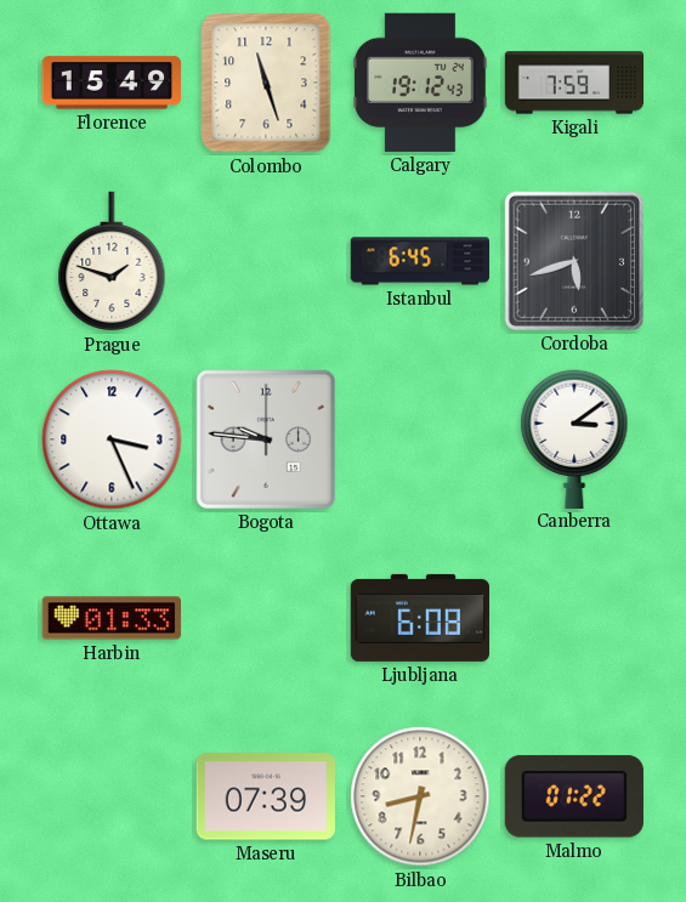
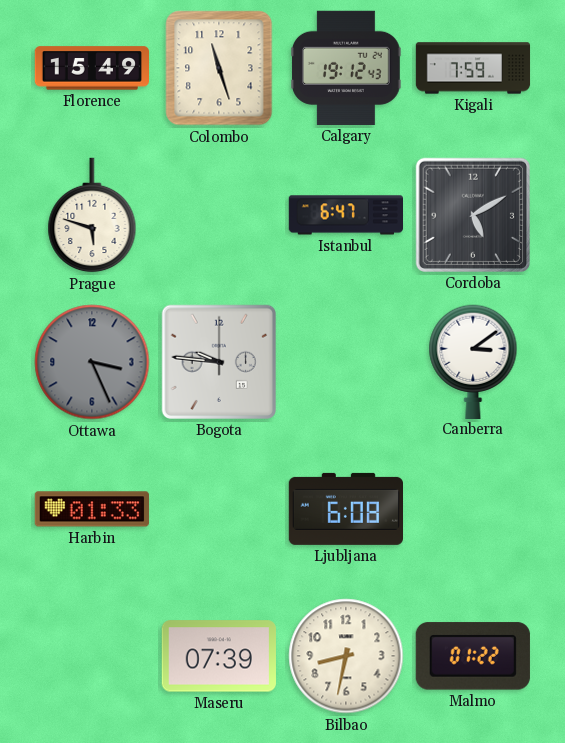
Prague: 1:48 -> 5:48
Istanbul: 6:45 -> 6:47
Cordoba: 5:42 -> 5:10
Ottawa dial: white -> grey
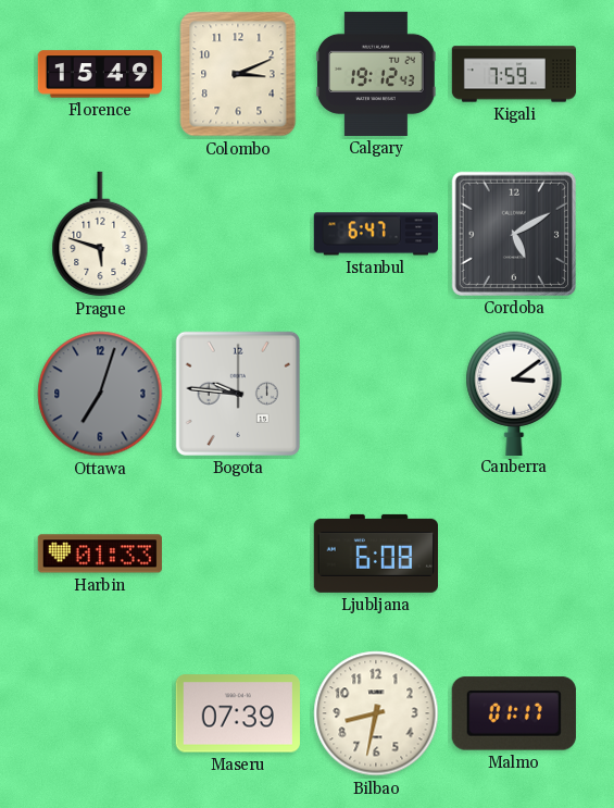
Colombo: 11:27 -> 3:11
Ottawa: 3:26 -> 7:03
Malmo: 01:22 -> 01:17
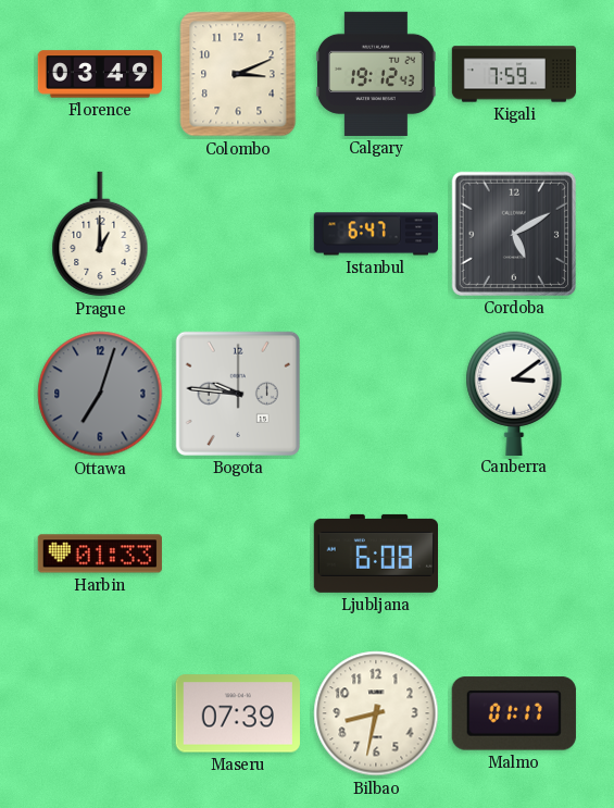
Florence: 15:49 -> 03:49
Prague: 5:48 -> 1:00
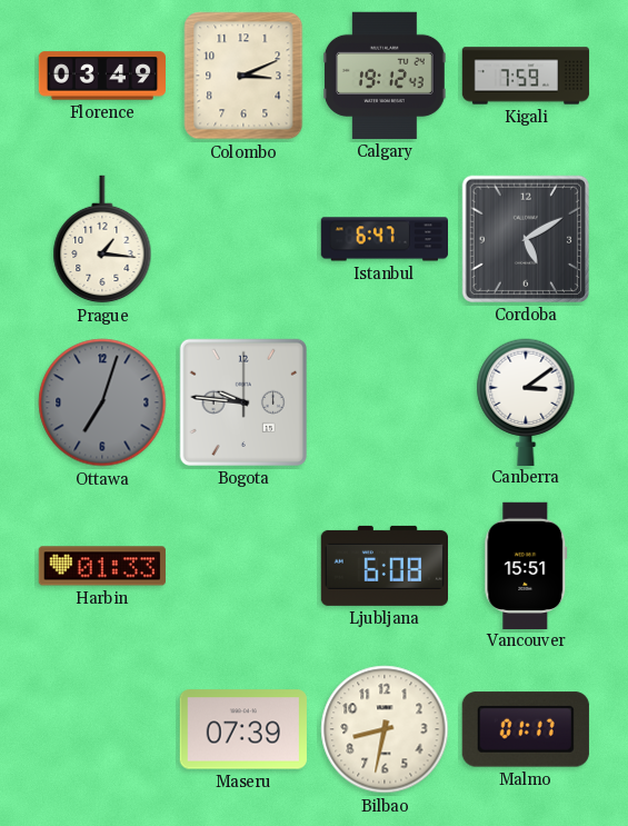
Prague: 1:00 -> 1:16
Vancouver: none -> 15:51
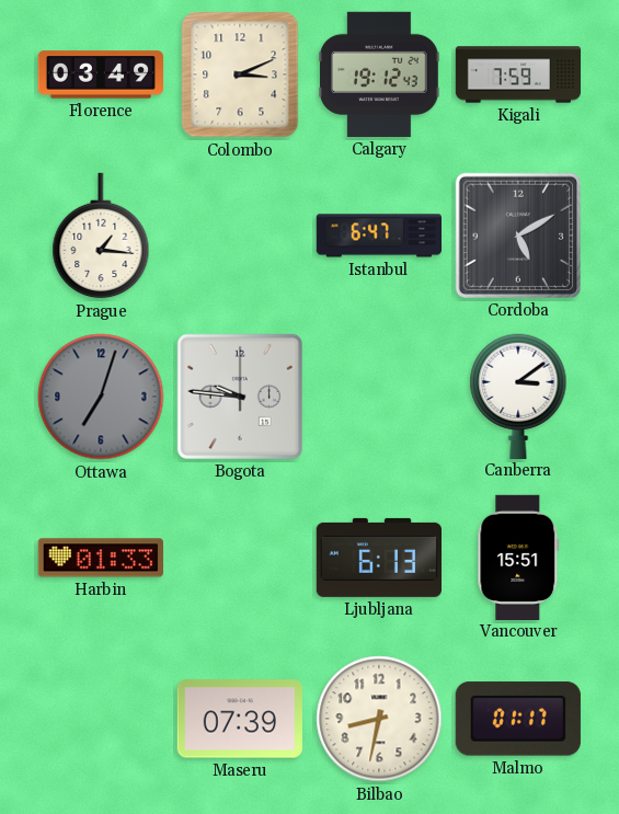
Ljubljana: 6:08 -> 6:13
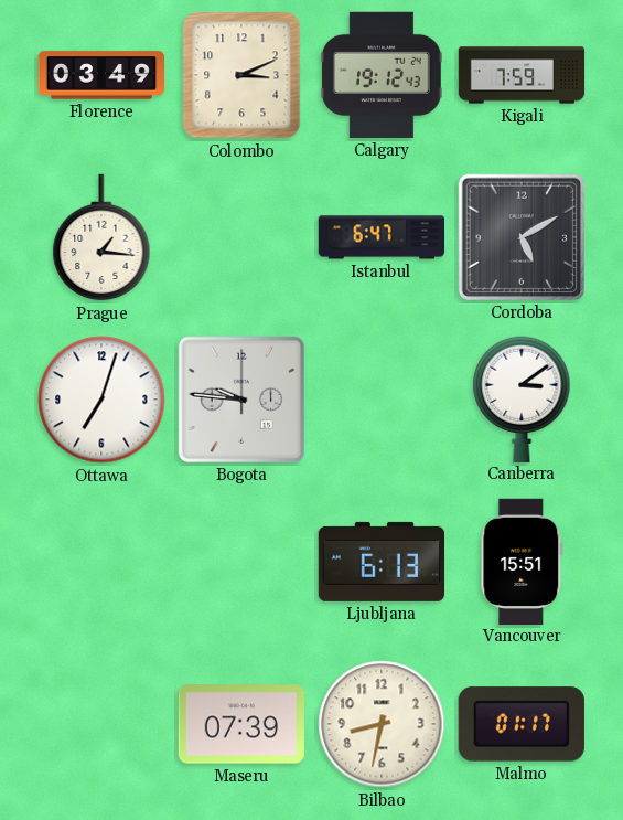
Ottawa dial: grey -> white
Harbin: 01:33 -> none
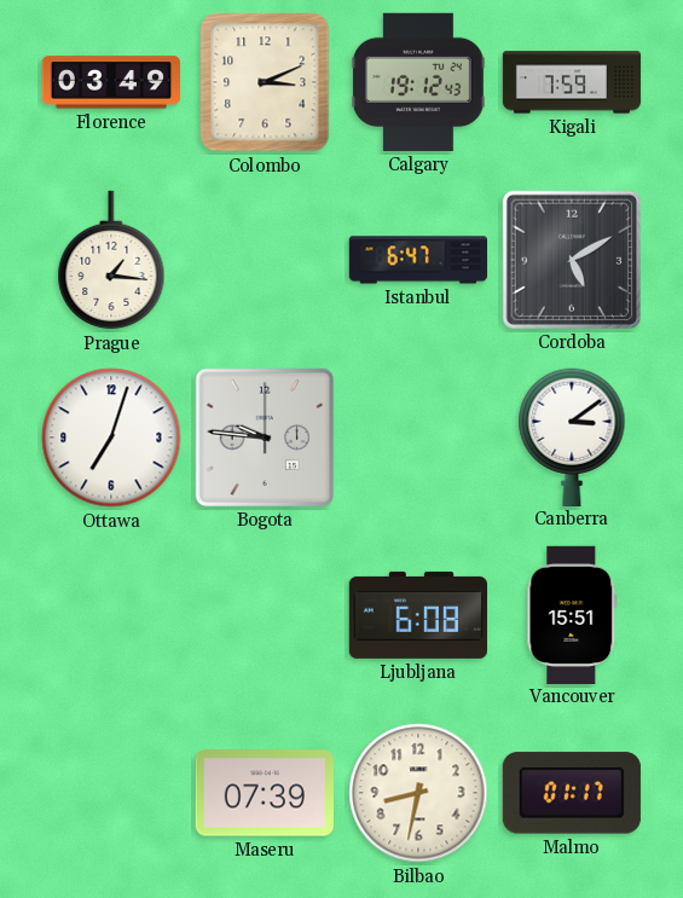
Ljubljana: 6:13 -> 6:08
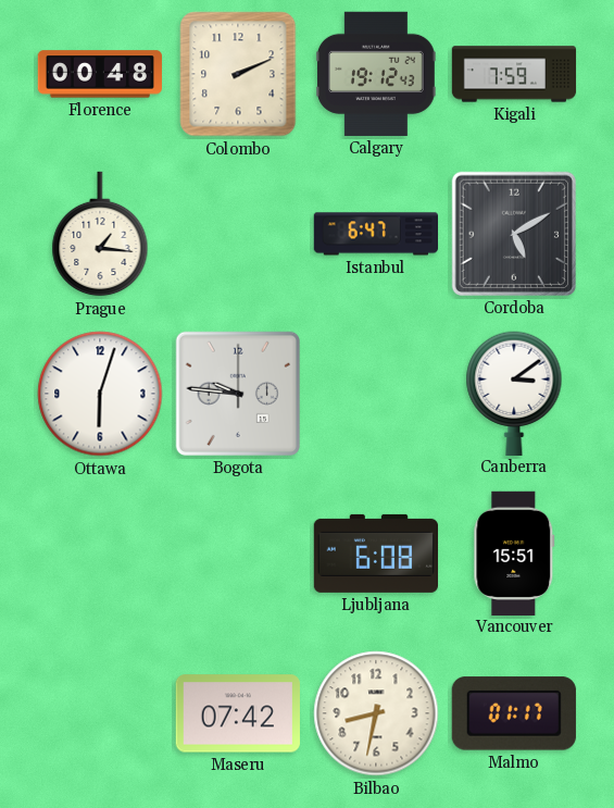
Florence: 03:49 -> 00:48
Colombo: 3:11 -> 2:11
Ottawa: 7:03 -> 6:03
Maseru: 07:39 -> 07:42
